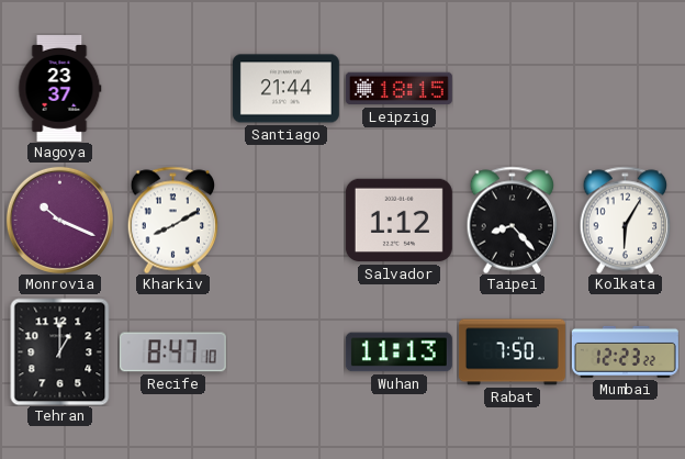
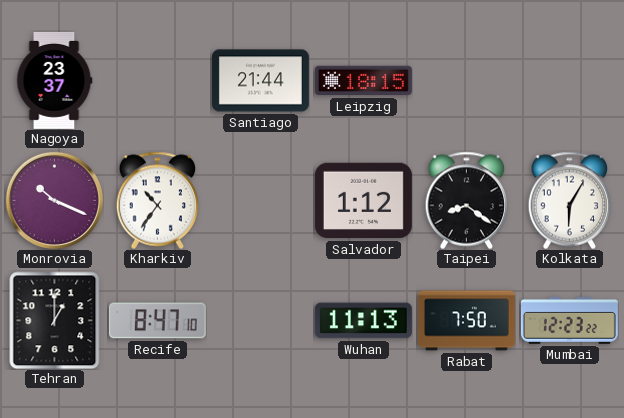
Kharkiv: 8:10 -> 10:36
Taipei: 8:23 -> 8:21
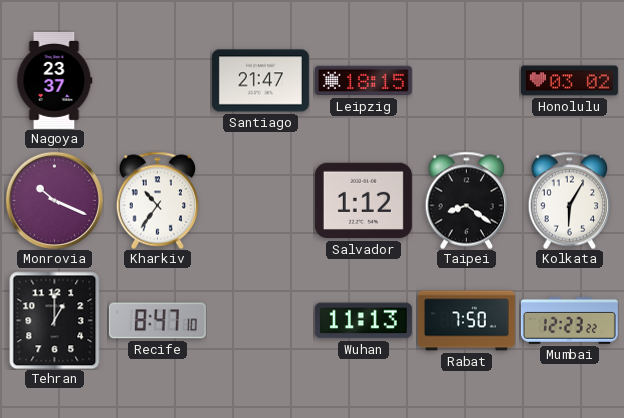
Santiago: 21:44 -> 21:47
Honolulu: none -> 03:02
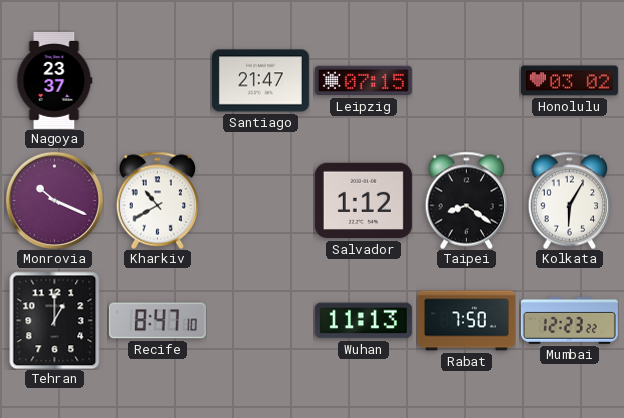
Leipzig: 18:15 -> 07:15
Kharkiv: 10:36 -> 10:40
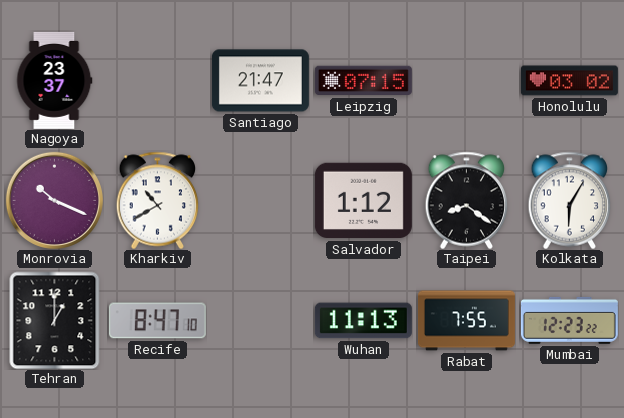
Rabat: 7:50 -> 7:55
